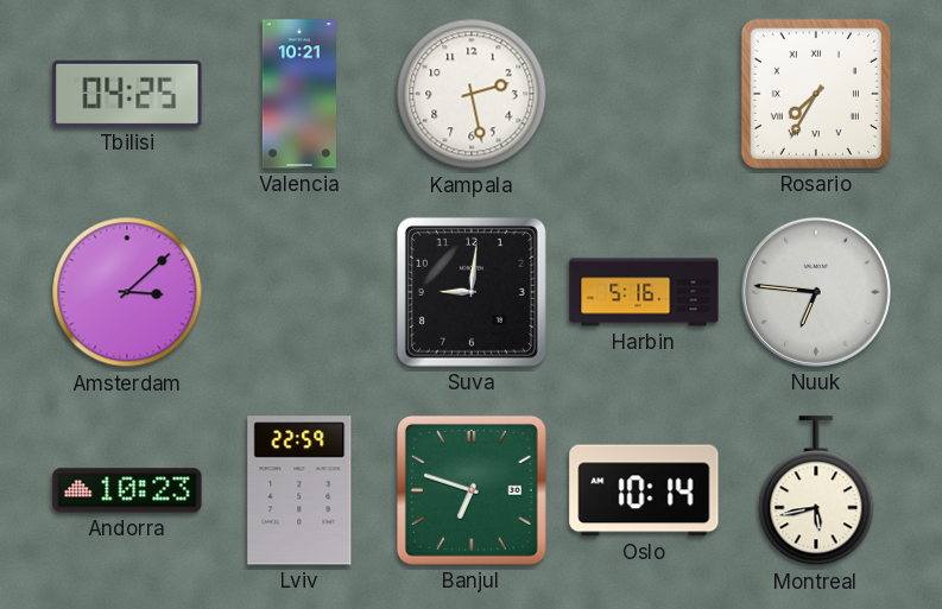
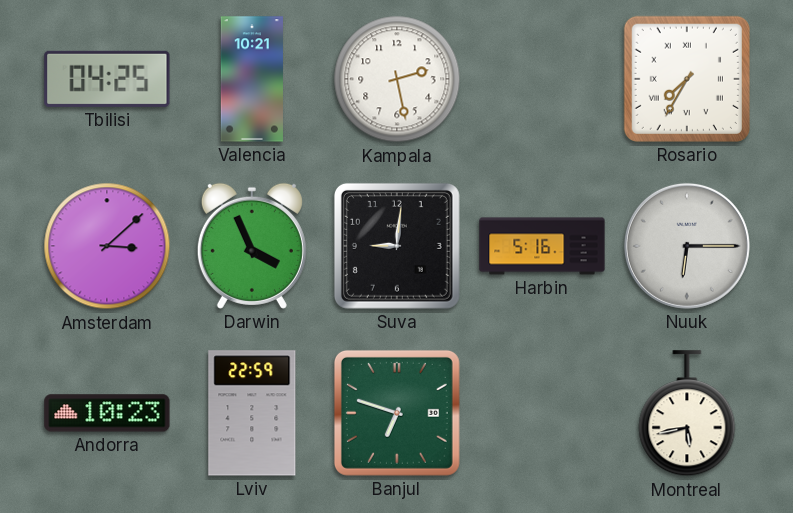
Darwin: none -> 3:56
Nuuk: 6:46 -> 6:15
Oslo: 10:14 -> none
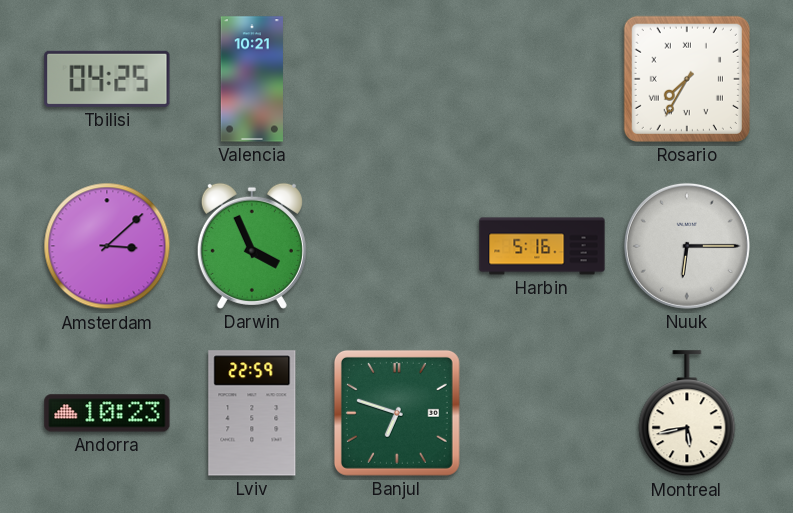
Kampala: 2:28 -> none
Suva: 9:01 -> none
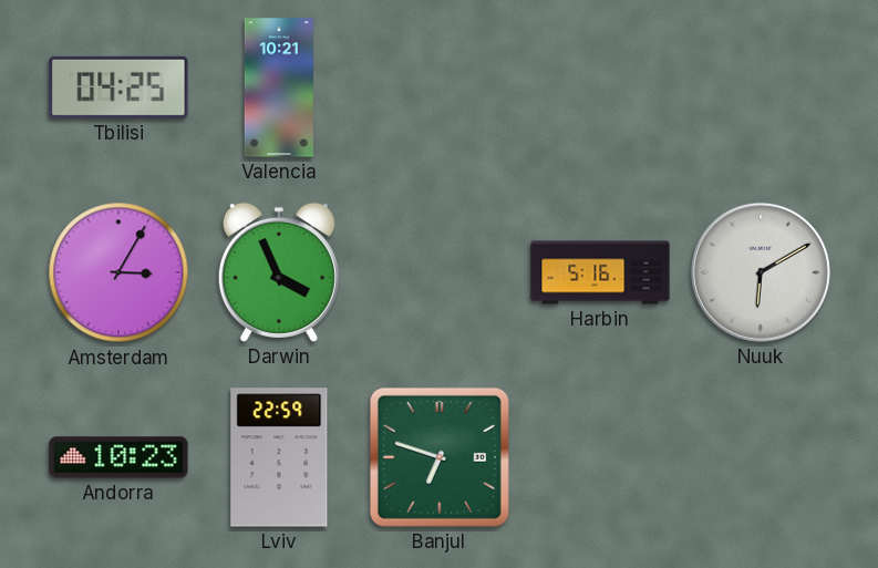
Rosario: 7:35 -> none
Amsterdam: 3:08 -> 3:05
Nuuk: 6:15 -> 6:10
Montreal: 5:43 -> none
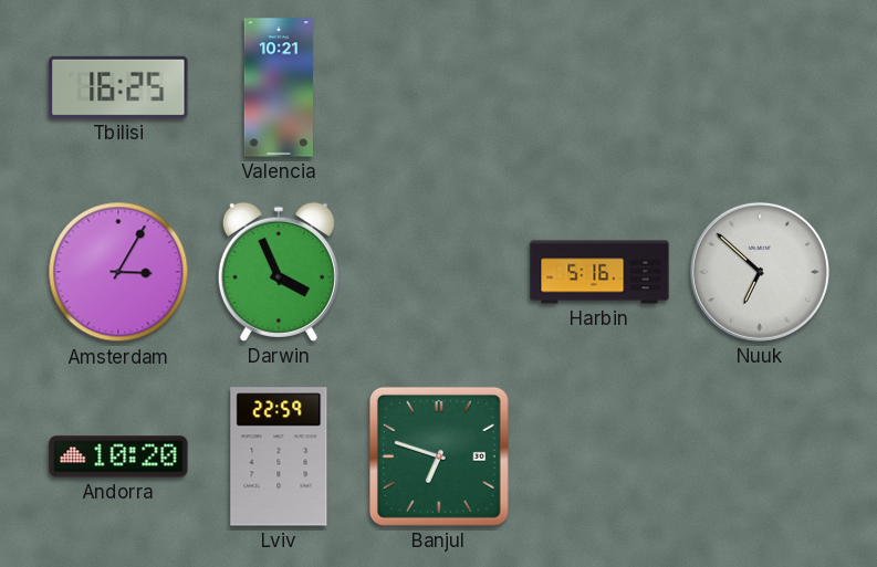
Tbilisi: 04:25 -> 16:25
Nuuk: 6:10 -> 6:52
Andorra: 10:23 -> 10:20
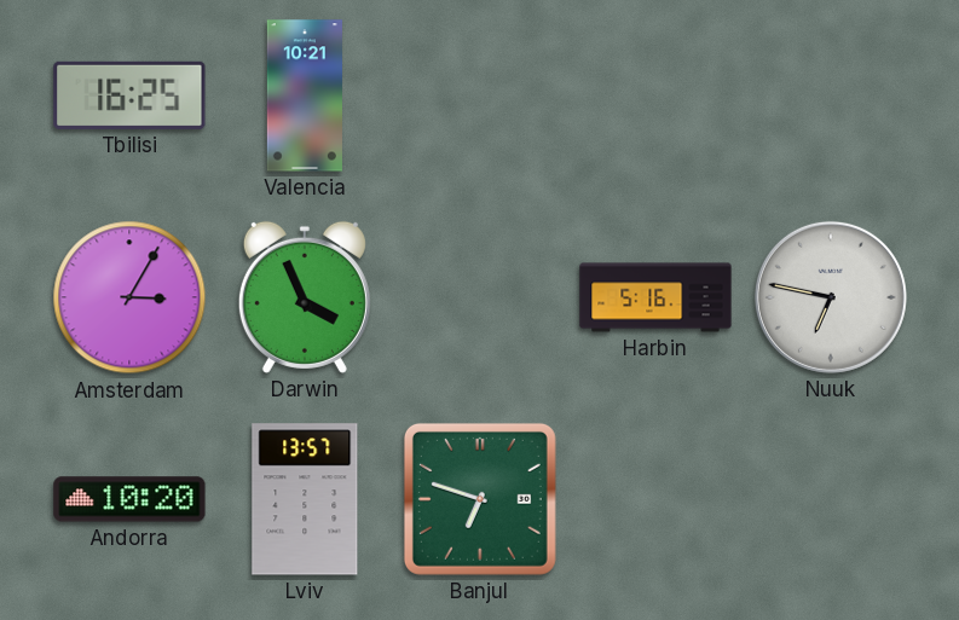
Nuuk: 6:52 -> 6:47
Lviv: 22:59 -> 13:57
